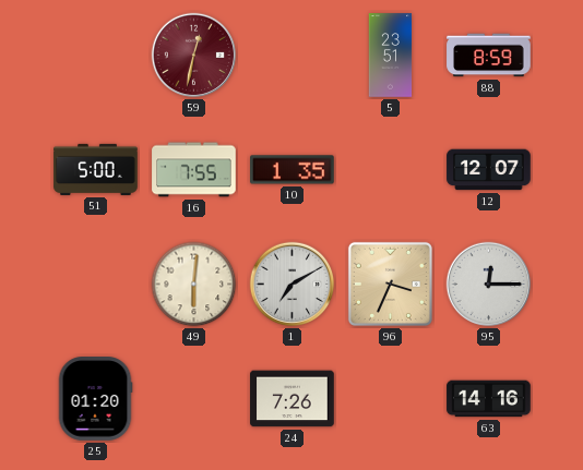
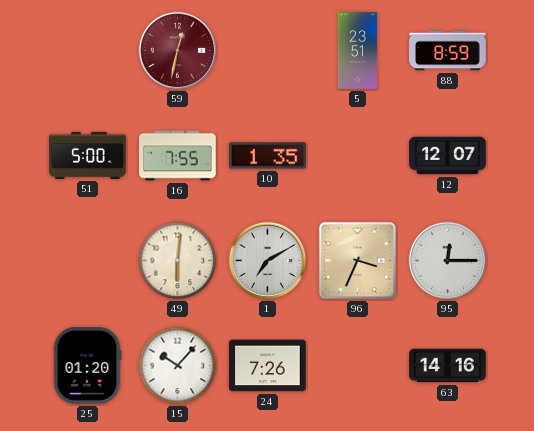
15: none -> 10:07
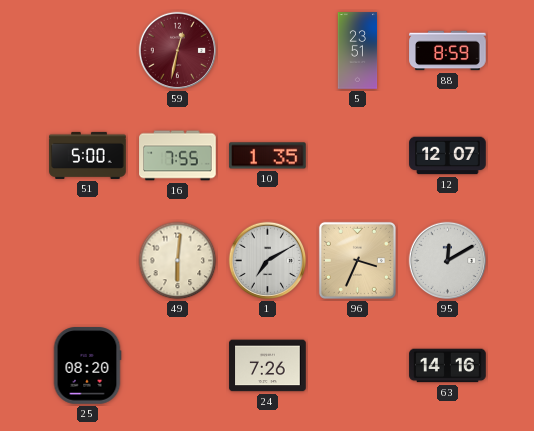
95: 12:15 -> 12:10
25: 01:20 -> 08:20
15: 10:07 -> none
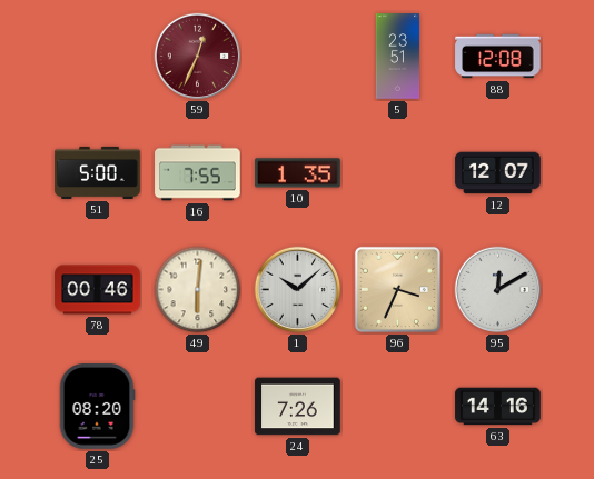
59: 12:32 -> 12:34
88: 8:59 -> 12:08
78: none -> 00:46
1: 7:10 -> 10:08
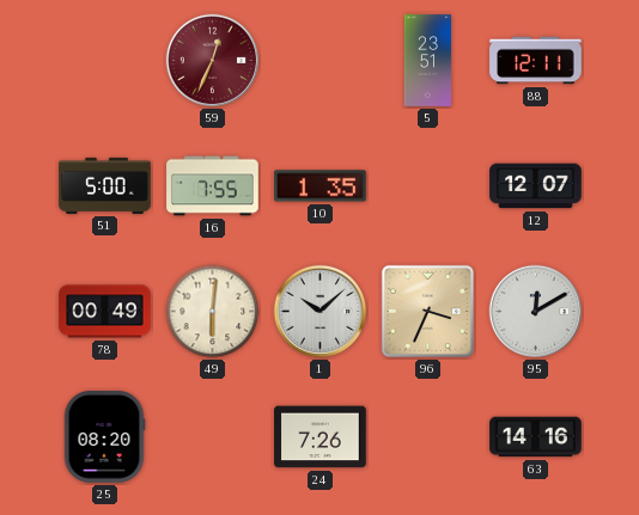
88: 12:08 -> 12:11
78: 00:46 -> 00:49
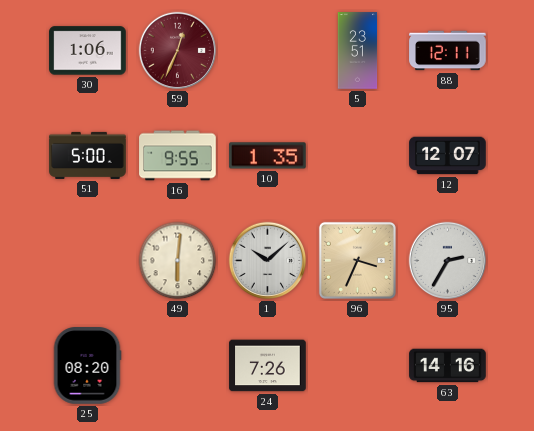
30: none -> 1:06
16: 7:55 -> 9:55
78: 00:49 -> none
95: 12:10 -> 2:35
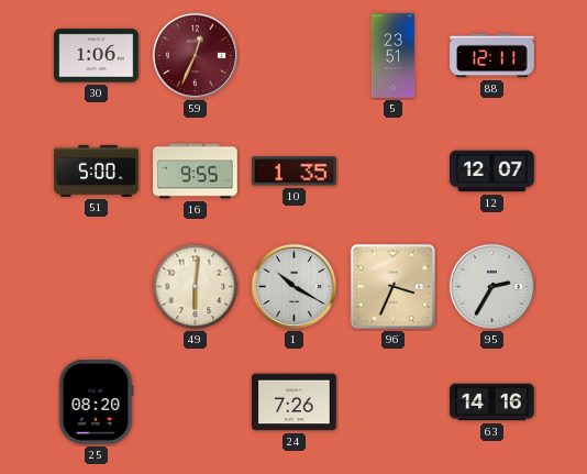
1: 10:08 -> 10:20
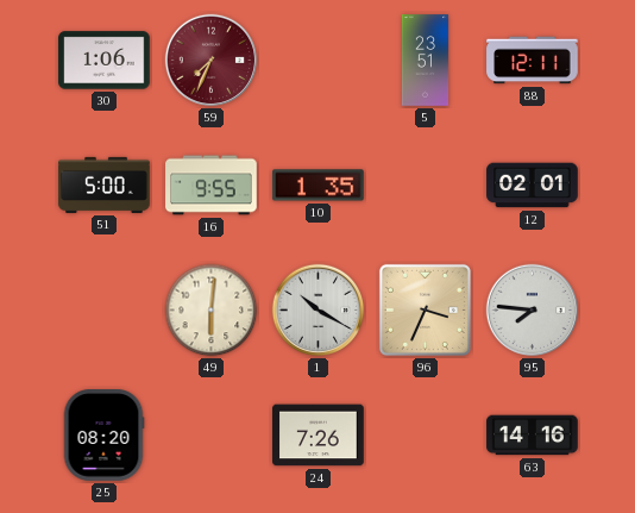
59: 12:34 -> 7:34
12: 12:07 -> 02:01
95: 2:35 -> 7:46
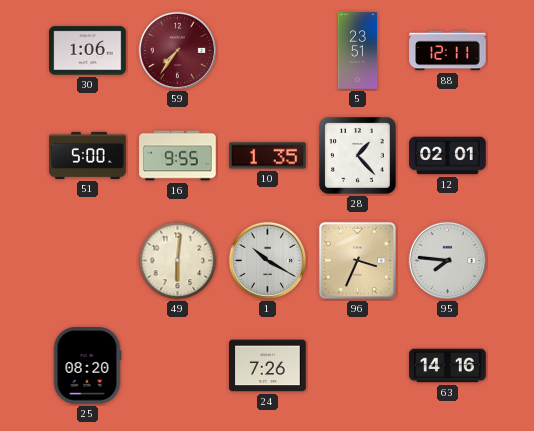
59: 7:34 -> 7:36
28: none -> 1:23
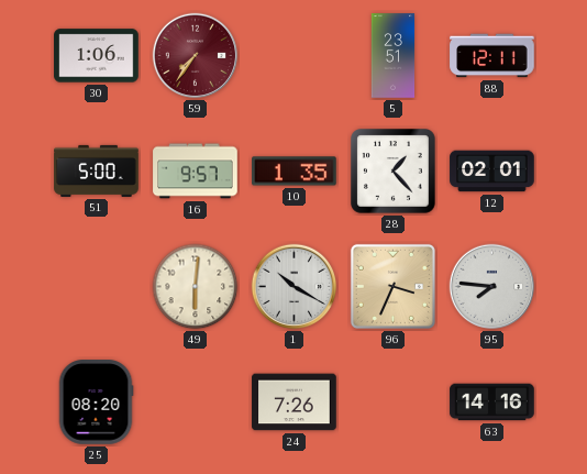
16: 9:55 -> 9:57
